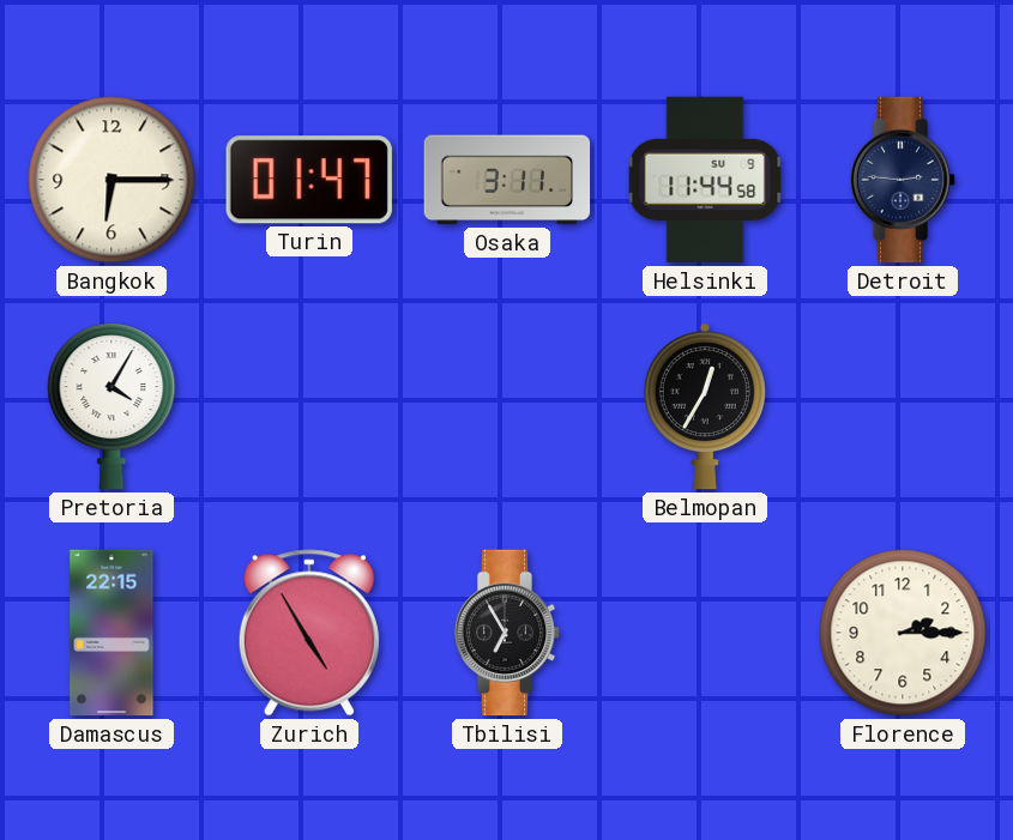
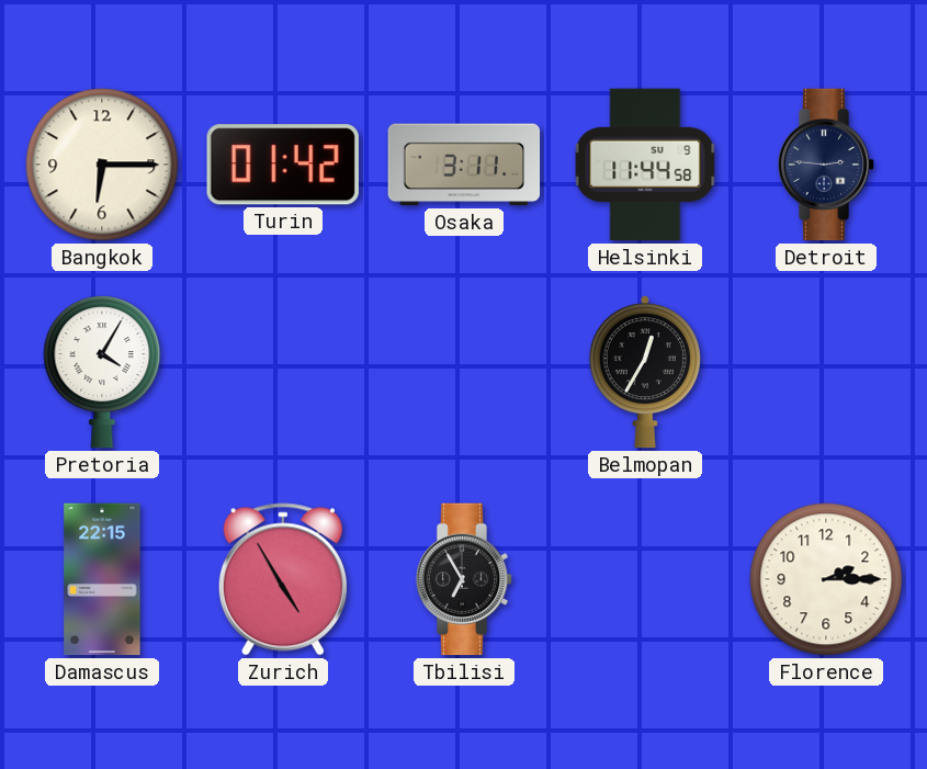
Turin: 01:47 -> 01:42
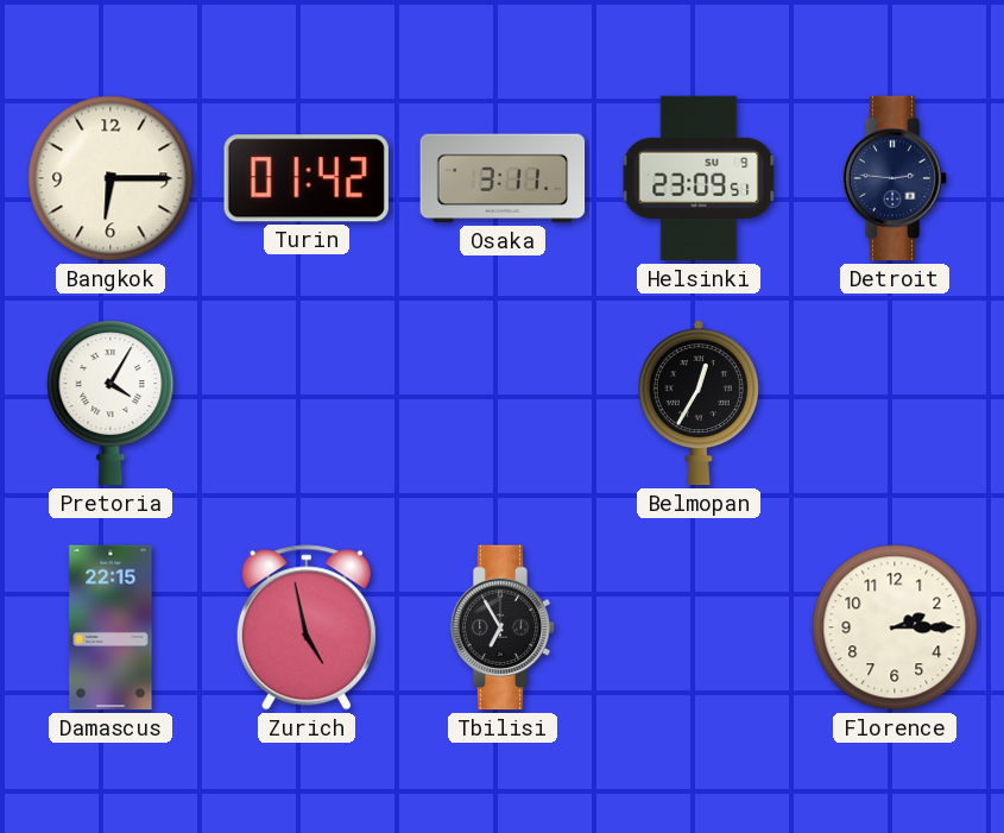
Helsinki: 11:44 -> 23:09
Zurich: 4:55 -> 4:58
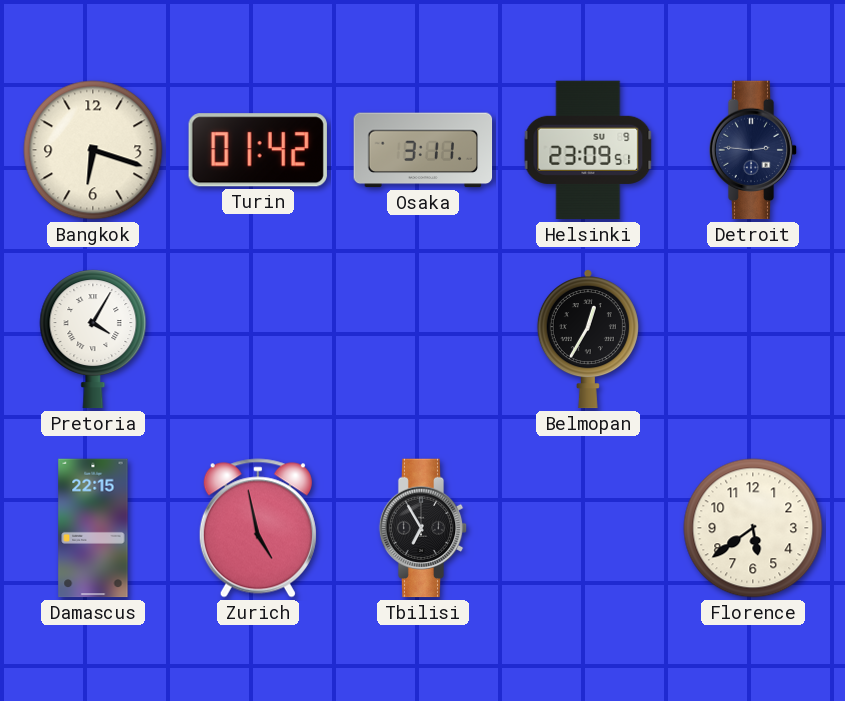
Bangkok: 6:15 -> 6:18
Florence: 2:15 -> 5:39
